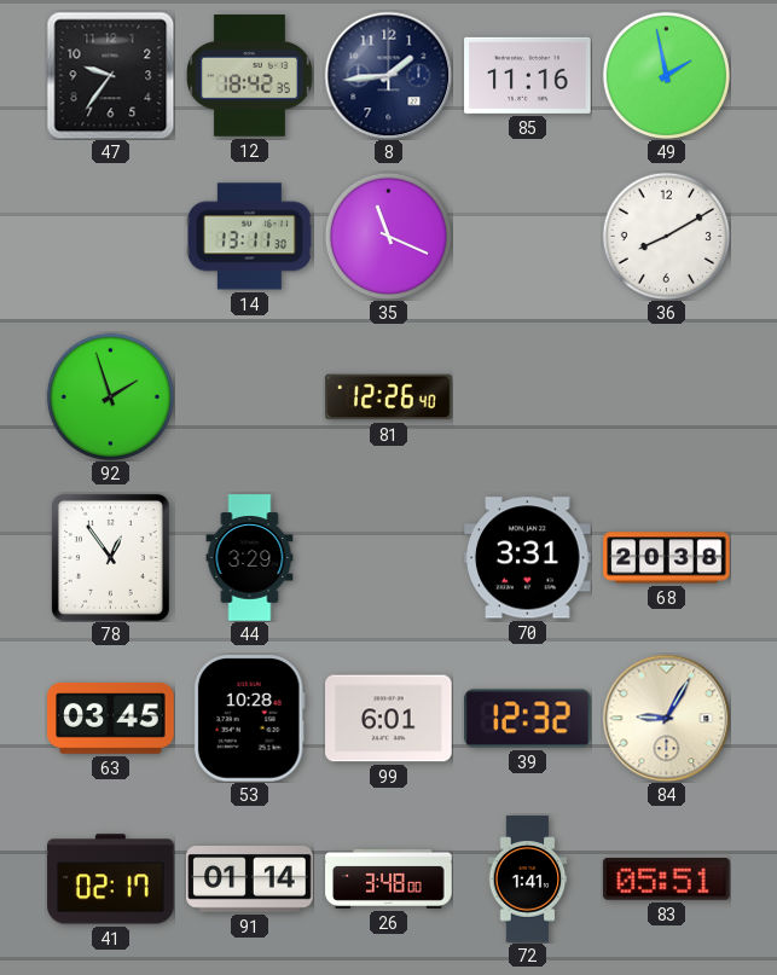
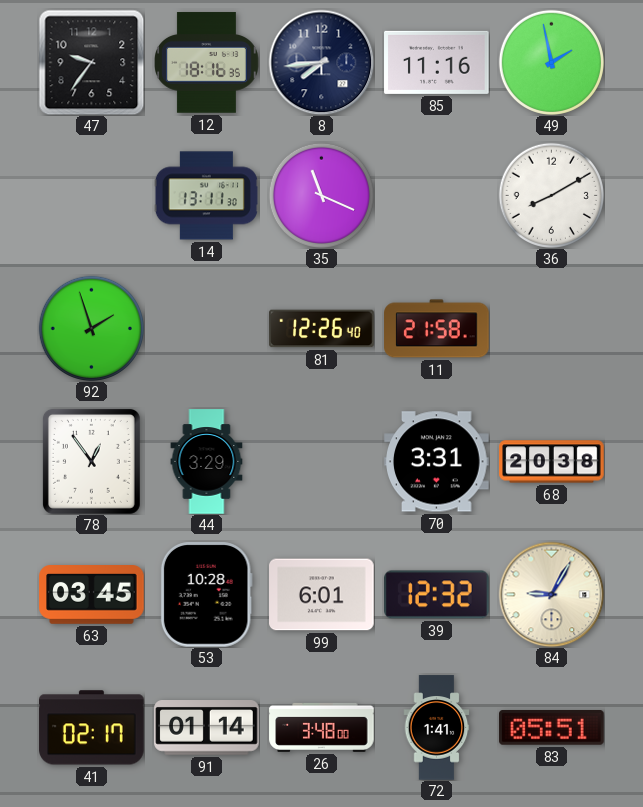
12: 18:42 -> 18:16
8: 1:44 -> 7:44
11: none -> 21:58
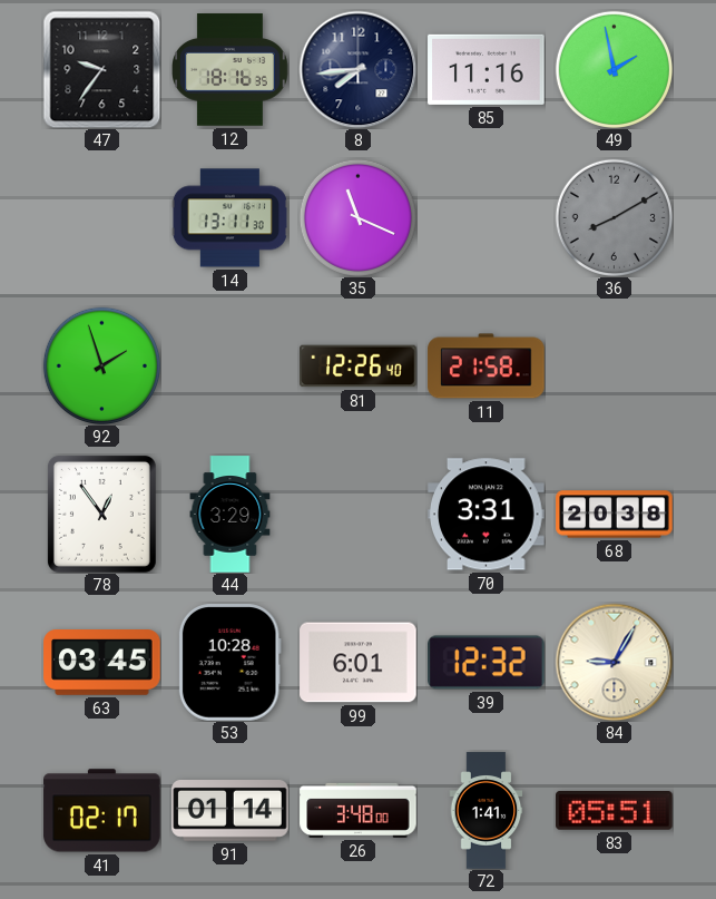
36 dial: white -> grey
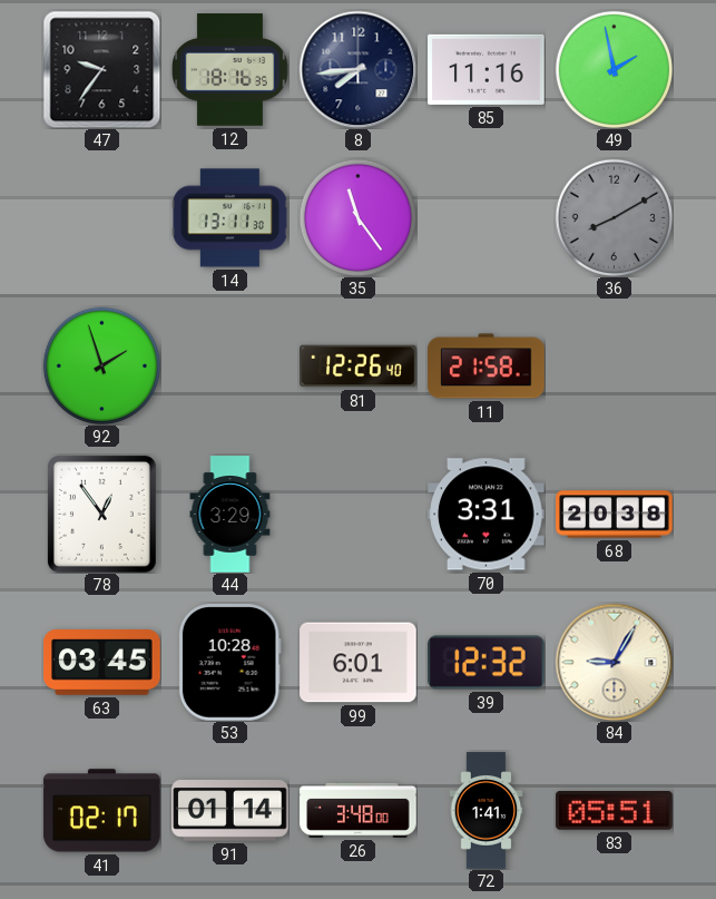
35: 11:19 -> 11:24
